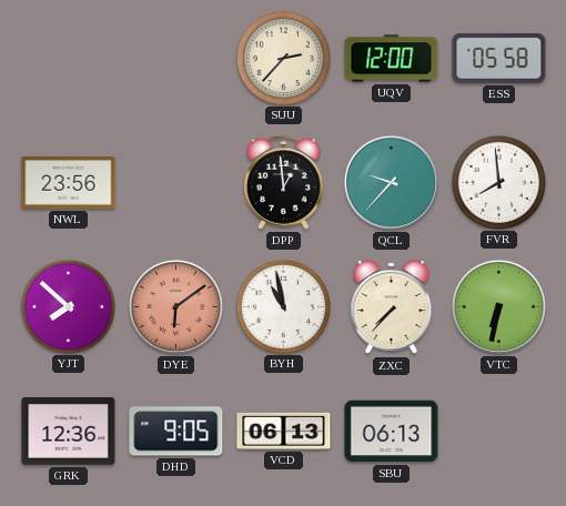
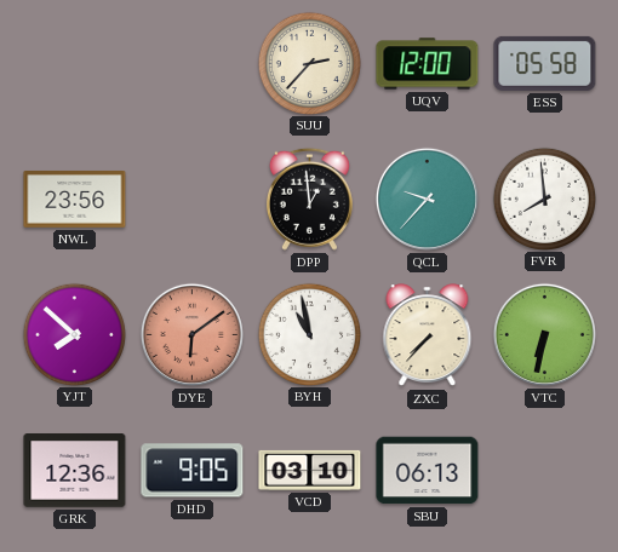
VCD: 06:13 -> 03:10
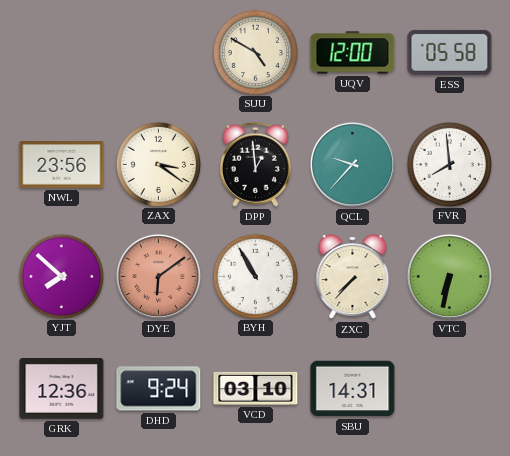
SUU: 2:37 -> 4:50
ZAX: none -> 3:21
BYH: 10:58 -> 10:55
DHD: 9:05 -> 9:24
SBU: 06:13 -> 14:31
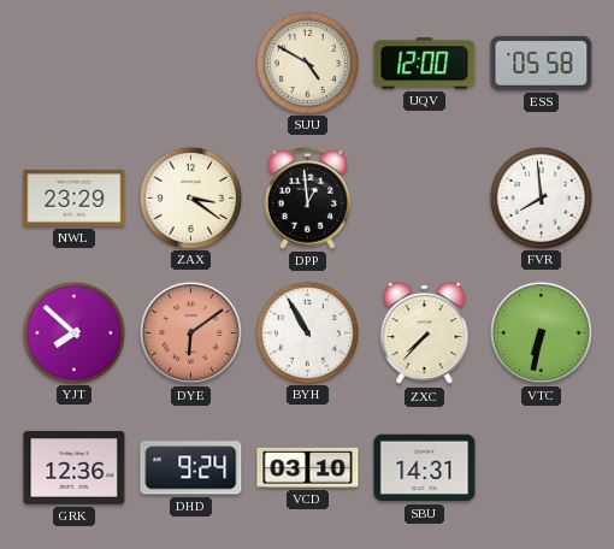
NWL: 23:56 -> 23:29
QCL: 9:37 -> none
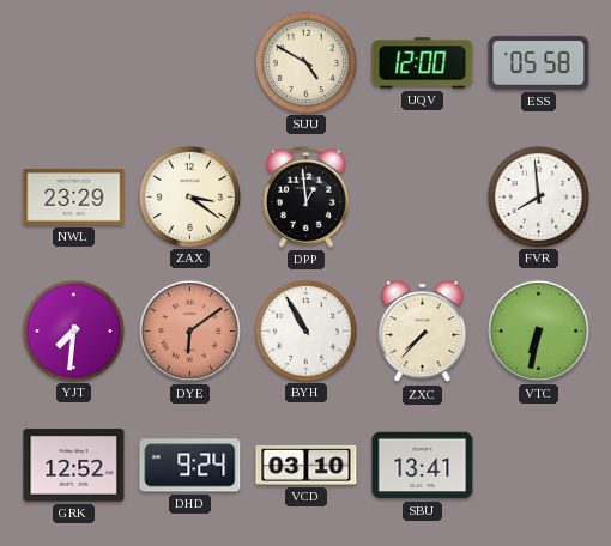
YJT: 7:52 -> 7:31
GRK: 12:36 -> 12:52
SBU: 14:31 -> 13:41
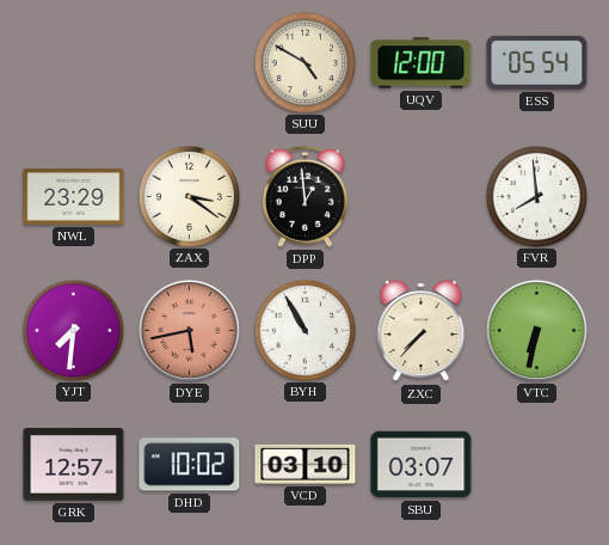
ESS: 05:58 -> 05:54
DYE: 6:09 -> 5:43
GRK: 12:52 -> 12:57
DHD: 9:24 -> 10:02
SBU: 13:41 -> 03:07
